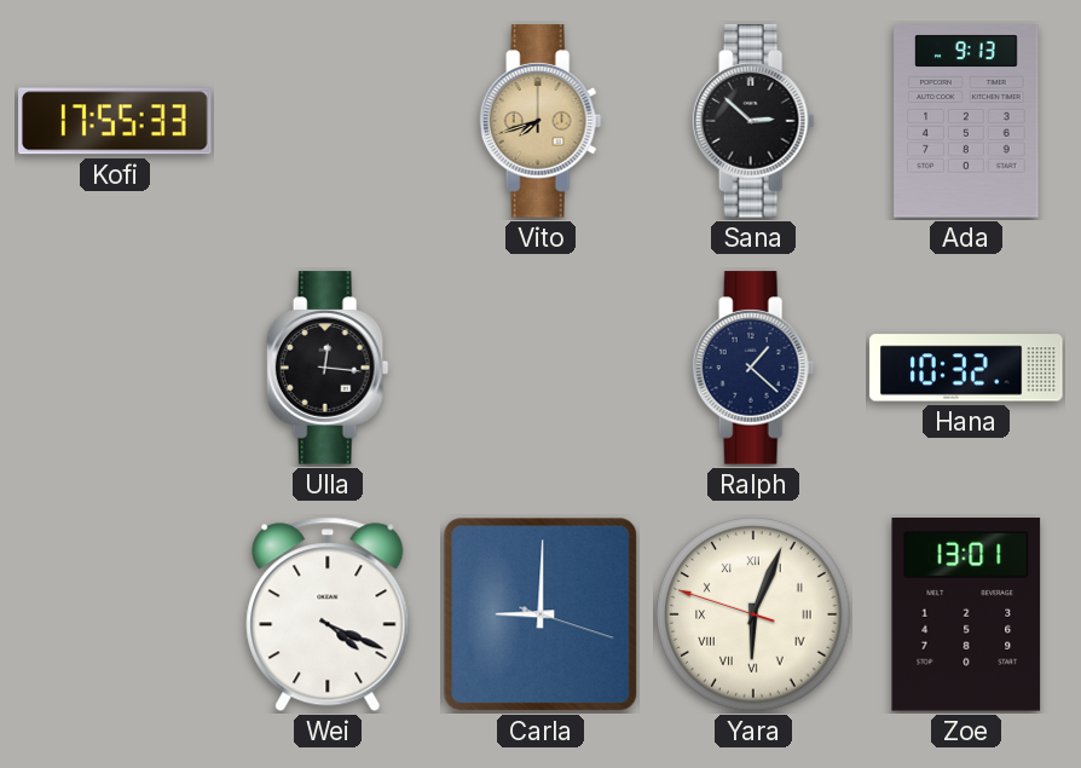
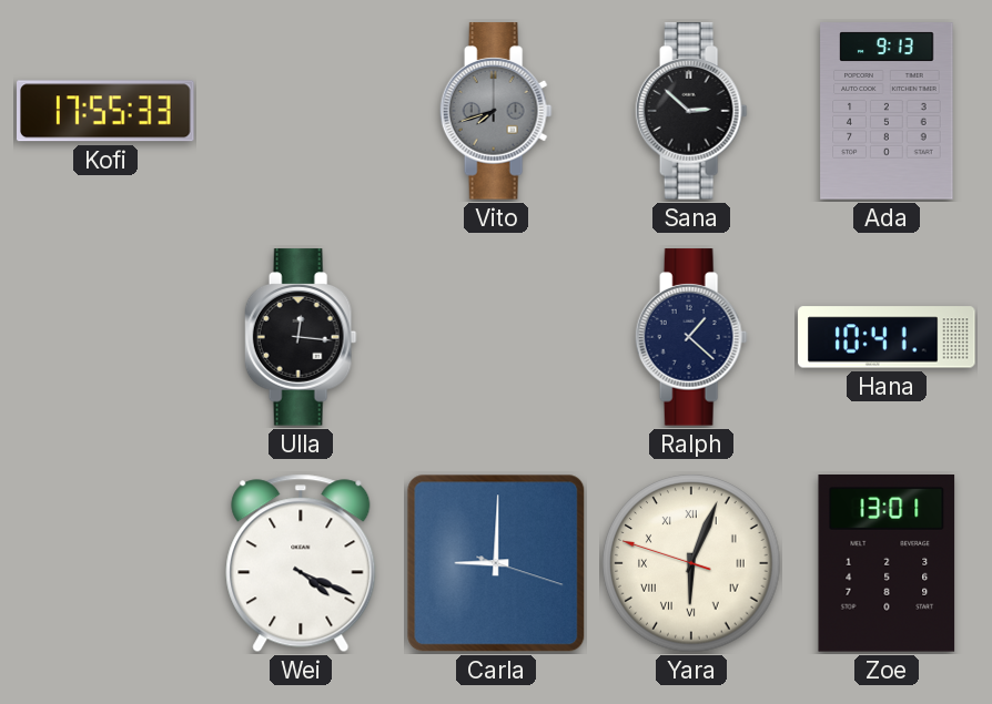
Vito dial: champagne -> grey
Hana: 10:32 -> 10:41
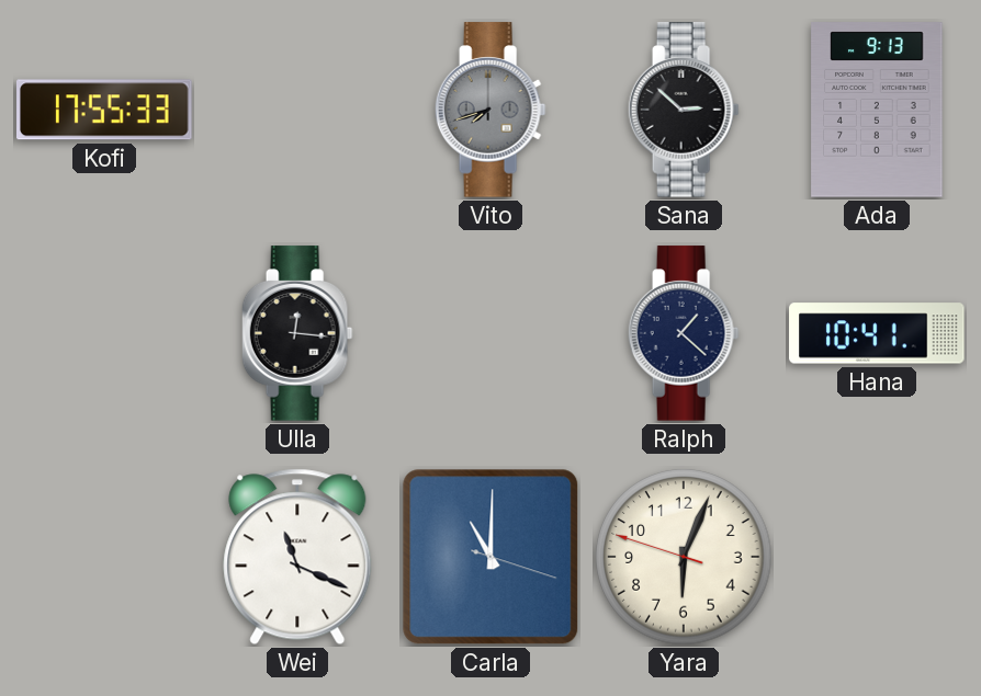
Wei: 4:19 -> 11:19
Carla: 9:00 -> 11:00
Yara numerals: Roman -> Arabic
Zoe: 13:01 -> none
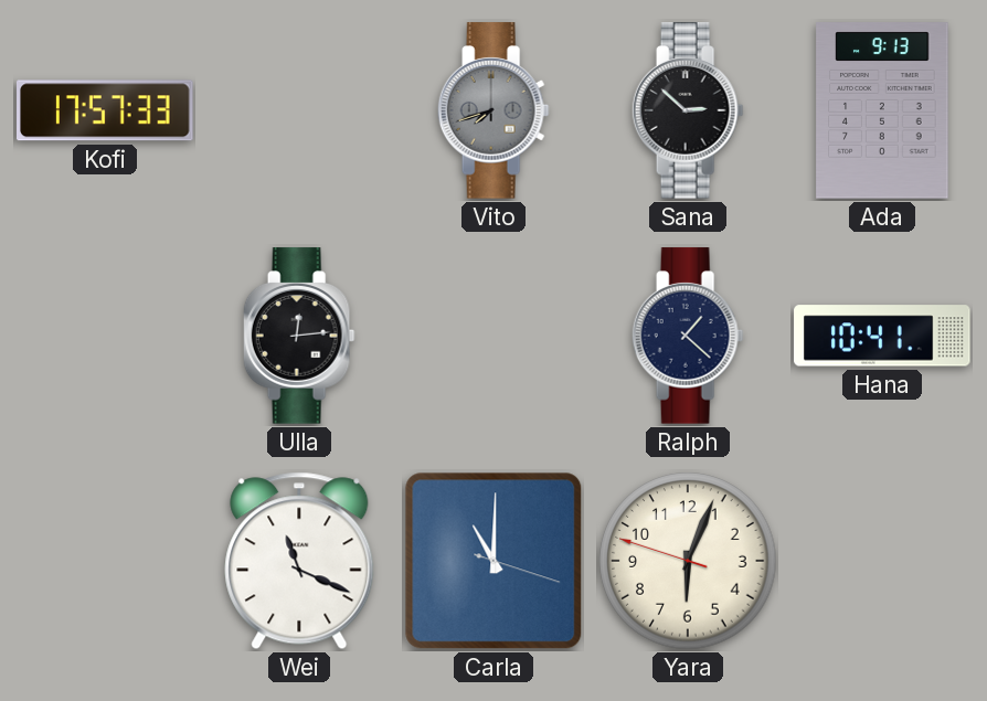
Kofi: 17:55 -> 17:57
Ulla: 12:16 -> 12:14
